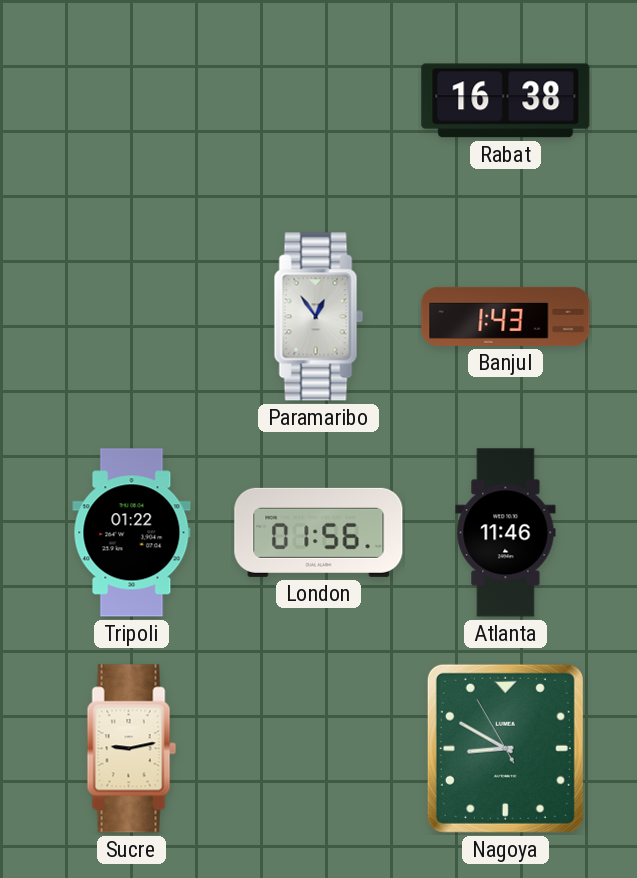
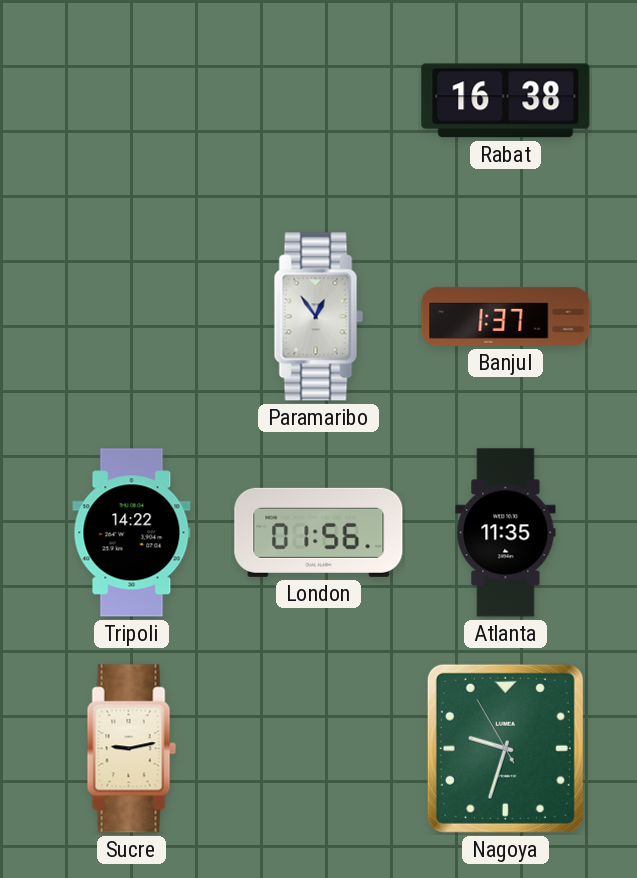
Banjul: 1:43 -> 1:37
Tripoli: 01:22 -> 14:22
Atlanta: 11:46 -> 11:35
Nagoya: 8:49 -> 9:32
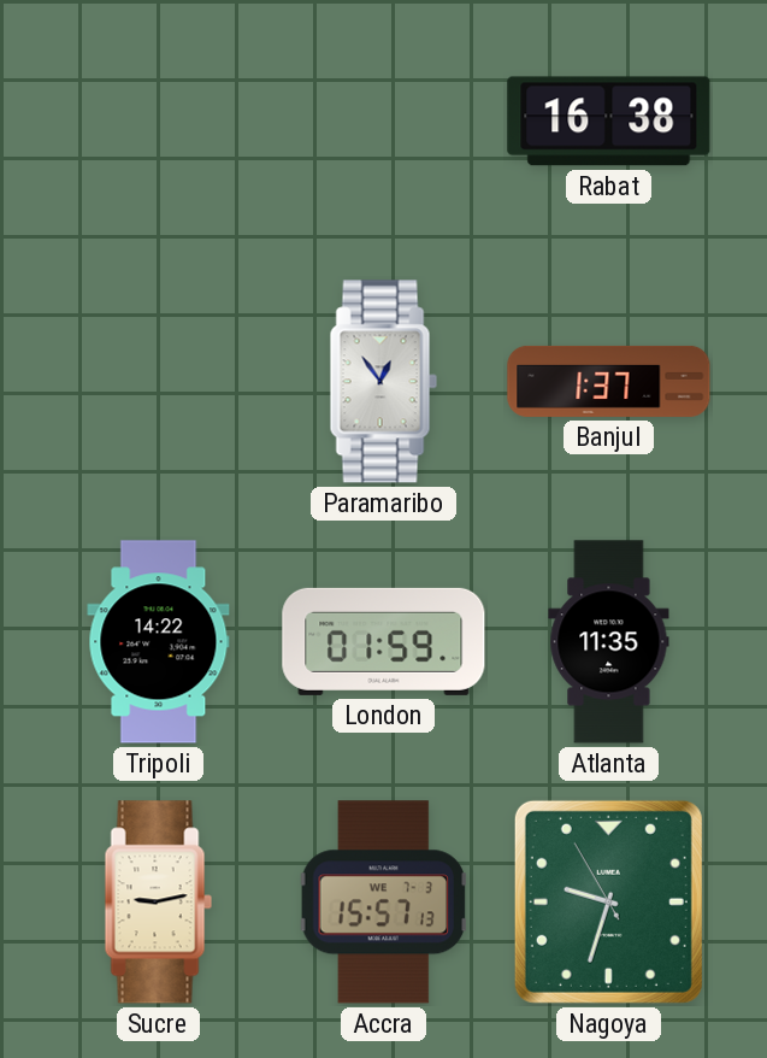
London: 01:56 -> 01:59
Accra: none -> 15:57
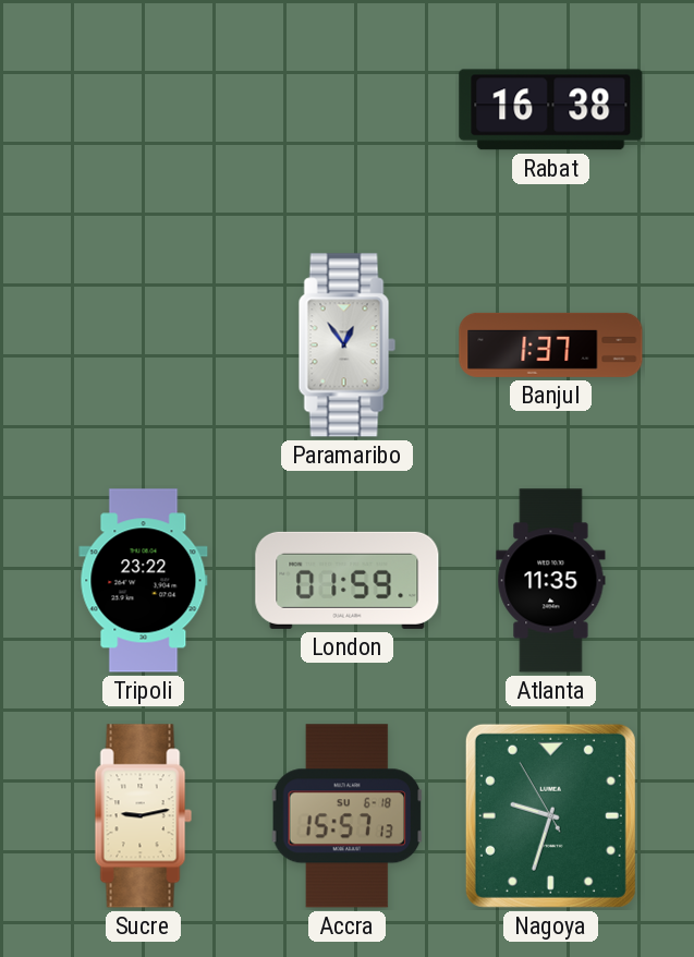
Tripoli: 14:22 -> 23:22
Accra date: WE 7-3 -> SU 6-18
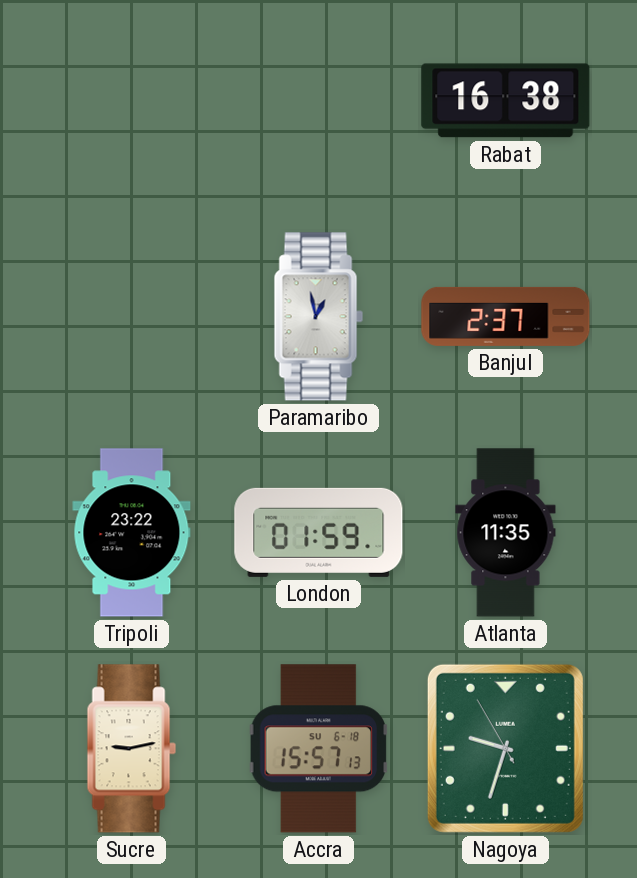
Paramaribo: 12:54 -> 12:58
Banjul: 1:37 -> 2:37
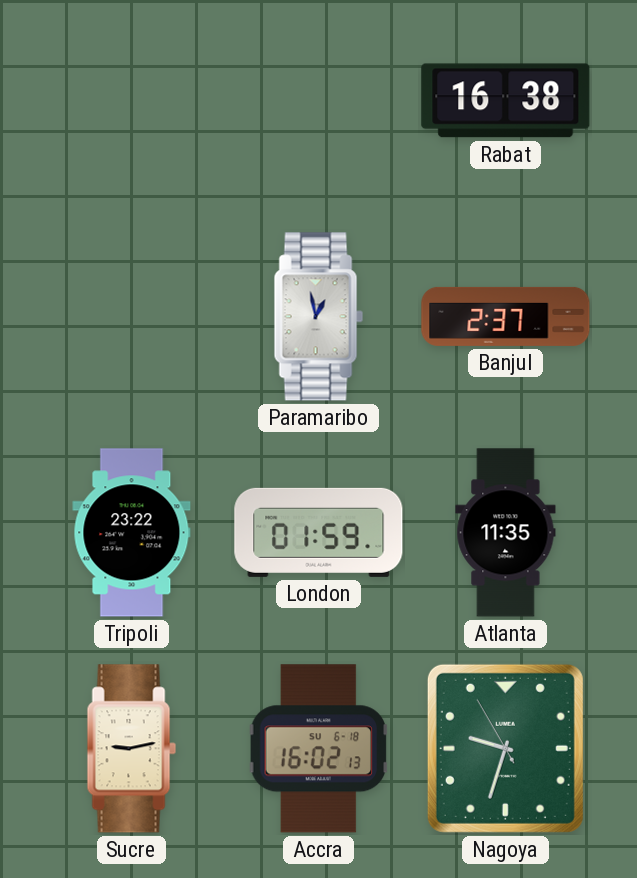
Accra: 15:57 -> 16:02
